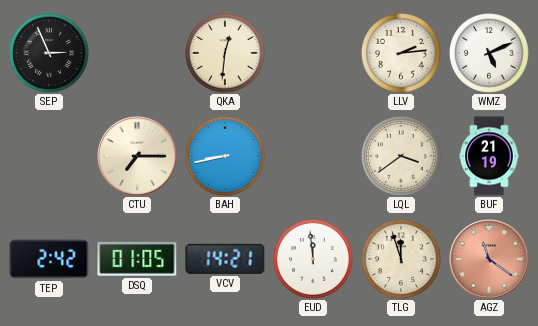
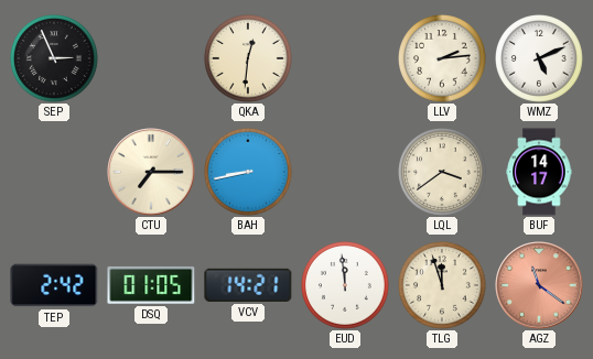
BUF: 21:19 -> 14:17
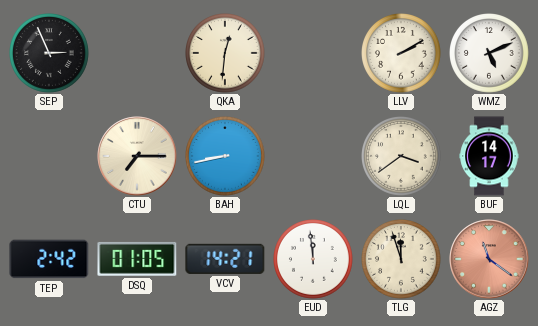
LLV: 2:14 -> 2:10
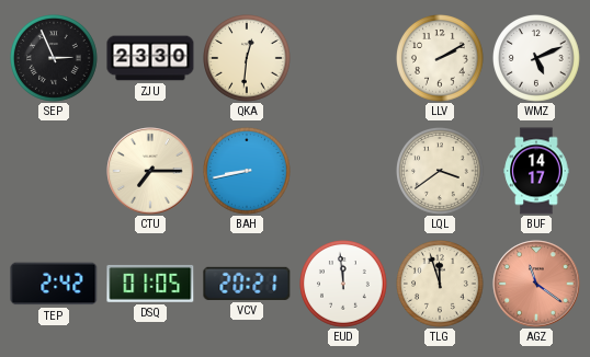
ZJU: none -> 23:30
VCV: 14:21 -> 20:21
